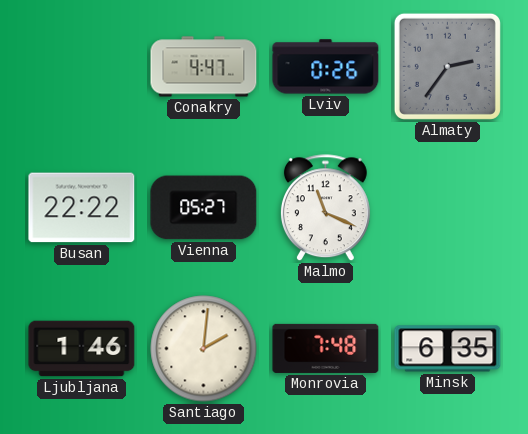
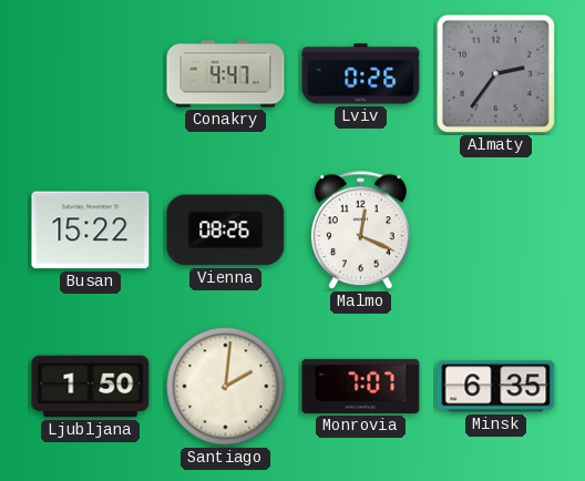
Busan: 22:22 -> 15:22
Vienna: 05:27 -> 08:26
Malmo: 11:19 -> 12:19
Ljubljana: 1:46 -> 1:50
Monrovia: 7:48 -> 7:07
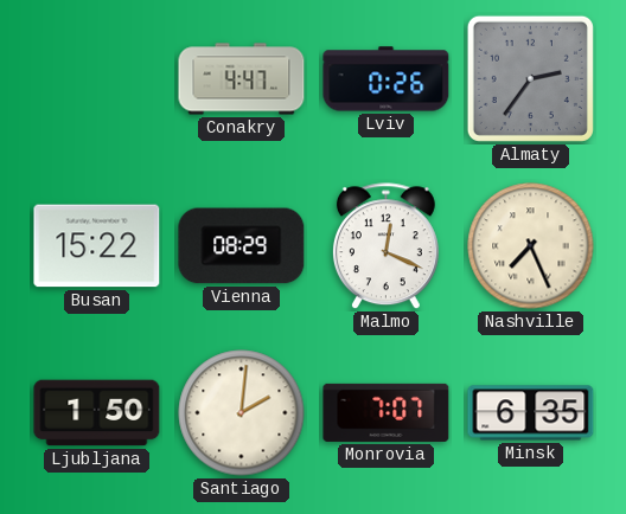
Vienna: 08:26 -> 08:29
Nashville: none -> 7:26
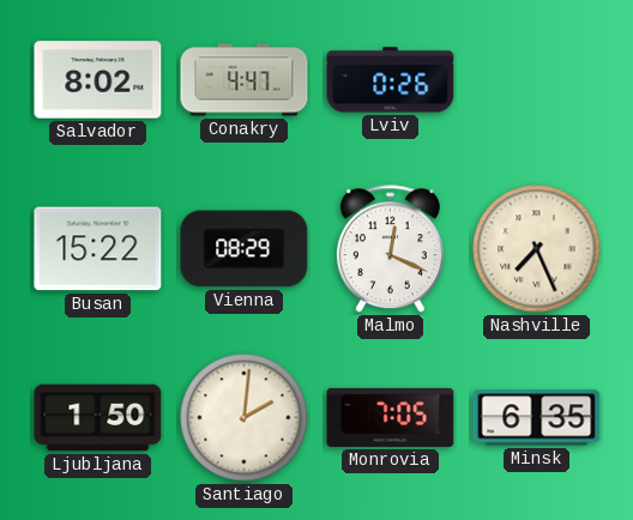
Salvador: none -> 8:02
Almaty: 2:36 -> none
Monrovia: 7:07 -> 7:05
